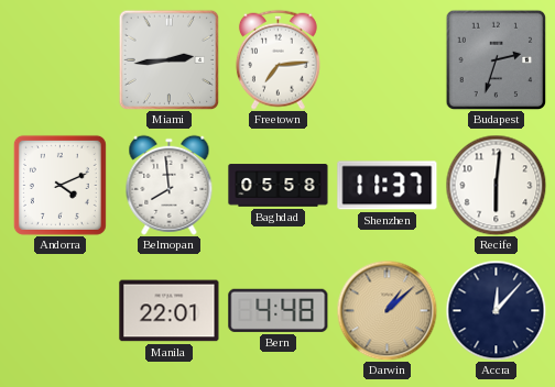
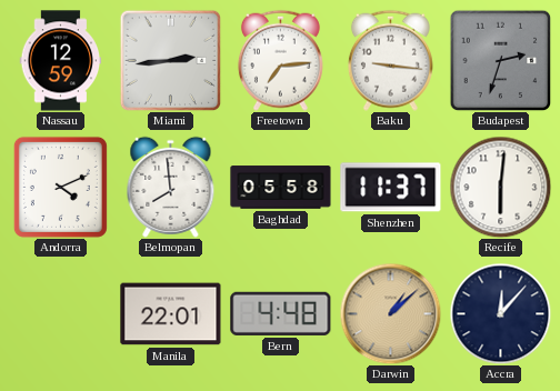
Nassau: none -> 12:59
Baku: none -> 9:16
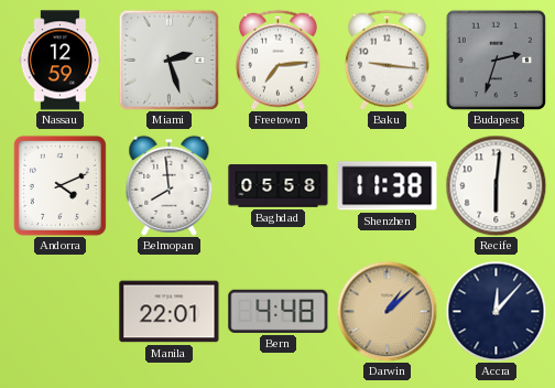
Miami: 2:44 -> 2:27
Shenzhen: 11:37 -> 11:38
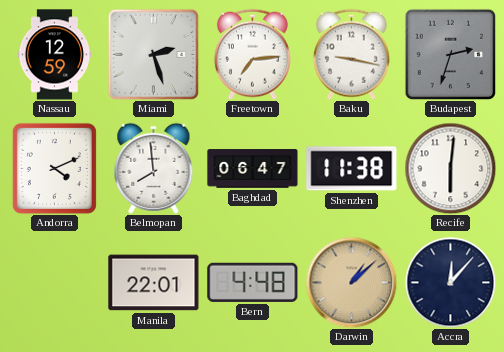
Baku: 9:16 -> 9:17
Baghdad: 05:58 -> 06:47
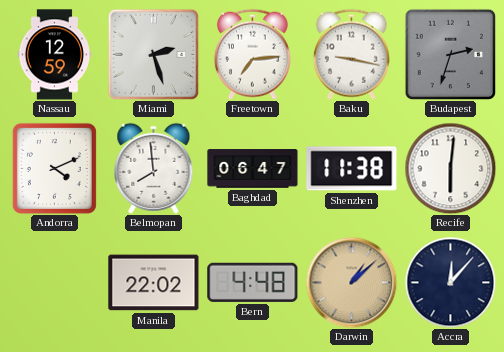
Manila: 22:01 -> 22:02
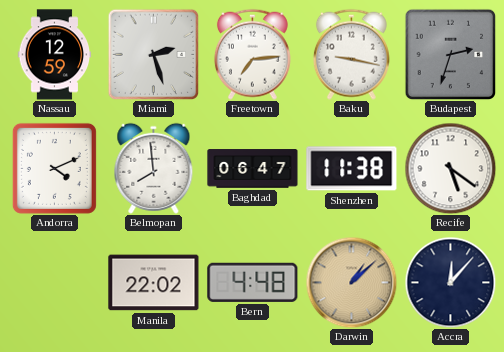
Recife: 6:01 -> 5:21
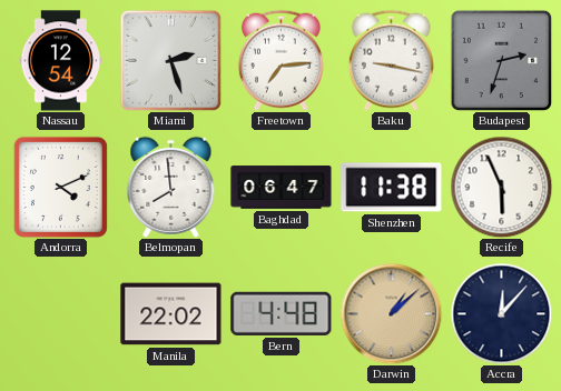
Nassau: 12:59 -> 12:54
Recife: 5:21 -> 5:56
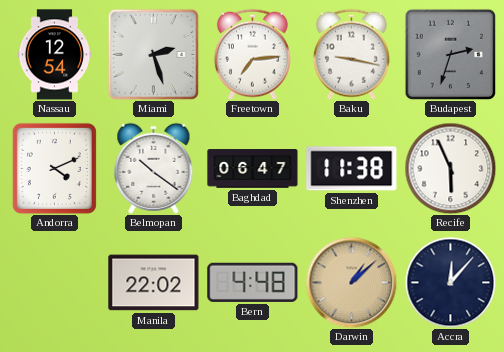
Belmopan: 7:59 -> 10:21
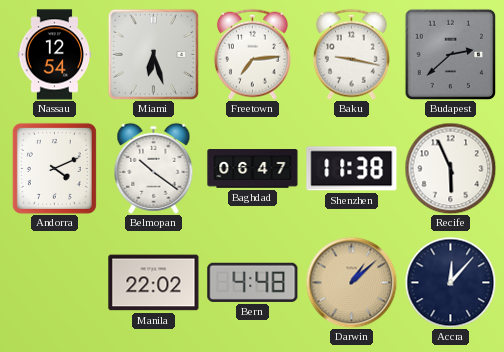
Miami: 2:27 -> 6:27
Budapest: 2:33 -> 2:38
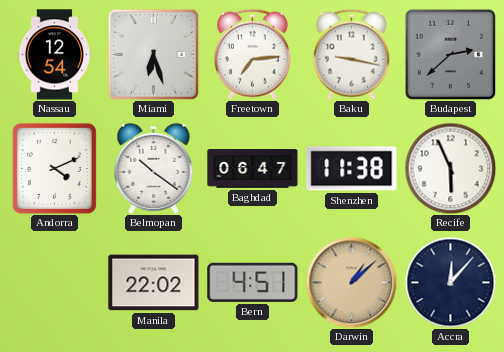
Bern: 4:48 -> 4:51
